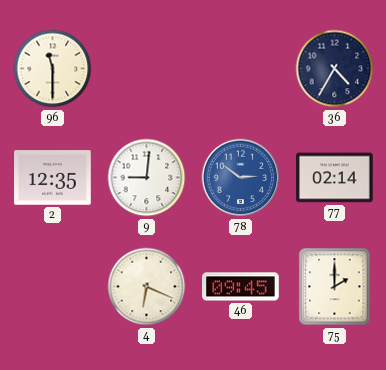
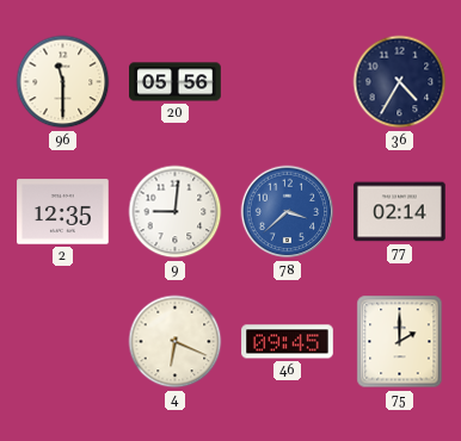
20: none -> 05:56
78: 2:51 -> 3:38
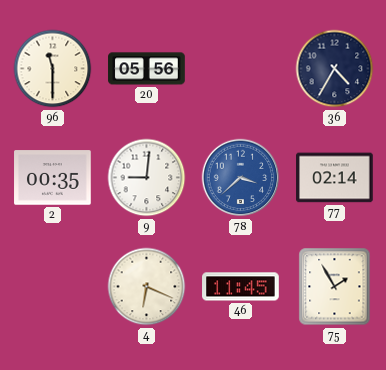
2: 12:35 -> 00:35
46: 09:45 -> 11:45
75: 2:00 -> 1:55
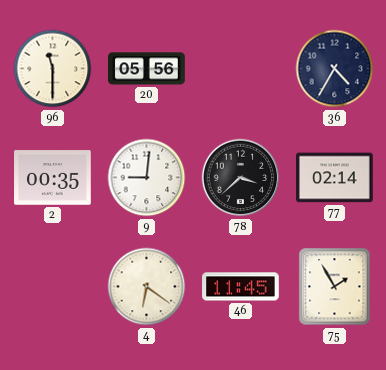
78 dial: blue -> black
4: 6:19 -> 6:21
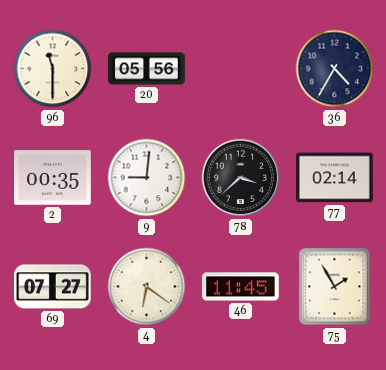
69: none -> 07:27
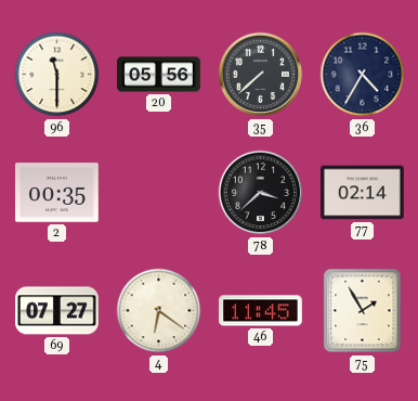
35: none -> 7:38
9: 9:01 -> none
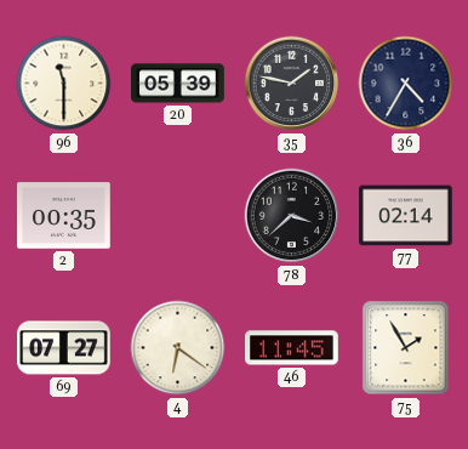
20: 05:56 -> 05:39
35: 7:38 -> 1:47
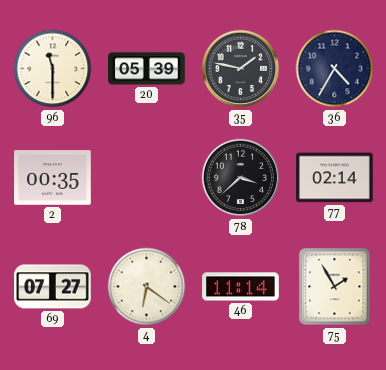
46: 11:45 -> 11:14
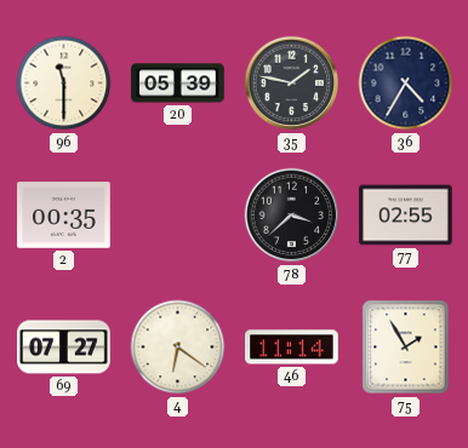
77: 02:14 -> 02:55
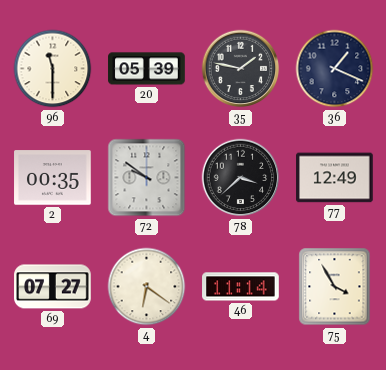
36: 4:35 -> 1:19
72: none -> 9:51
77: 02:55 -> 12:49
75: 1:55 -> 3:55
